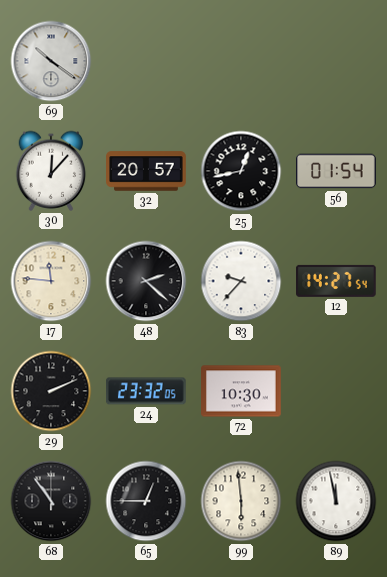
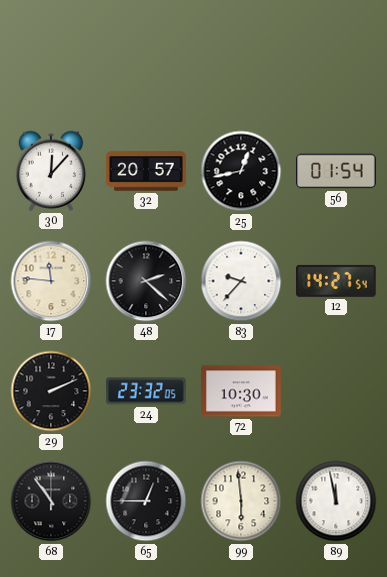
69: 10:21 -> none
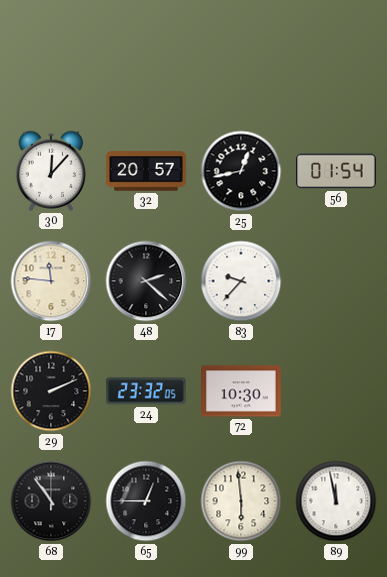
12: 14:27 -> none
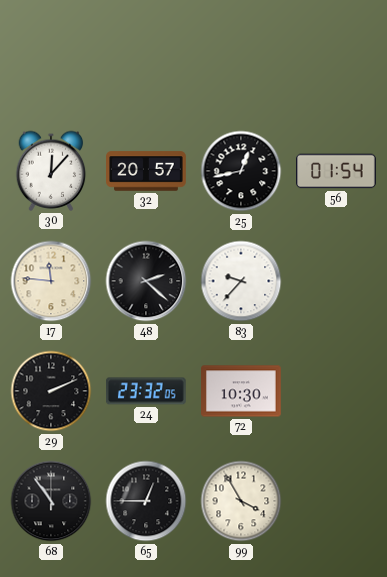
99: 5:59 -> 3:55
89: 11:58 -> none
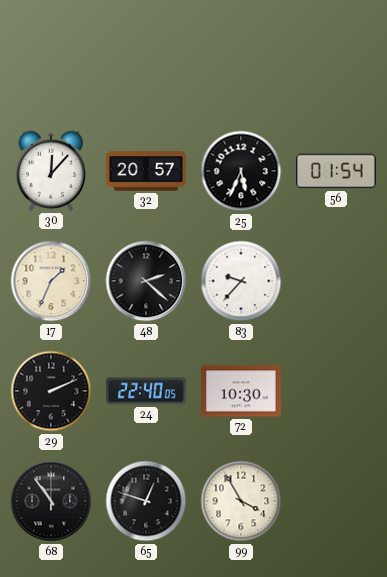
25: 12:43 -> 5:34
17: 11:46 -> 1:34
24: 23:32 -> 22:40
65: 12:45 -> 12:48
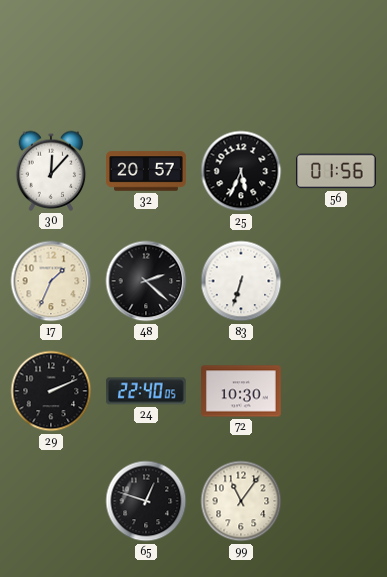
56: 01:54 -> 01:56
83: 9:37 -> 6:33
68: 10:54 -> none
99: 3:55 -> 11:06
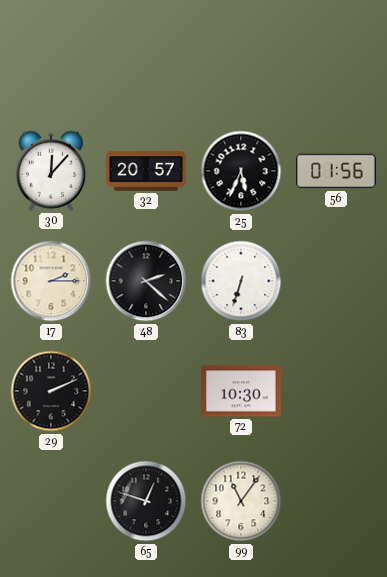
17: 1:34 -> 2:15
24: 22:40 -> none
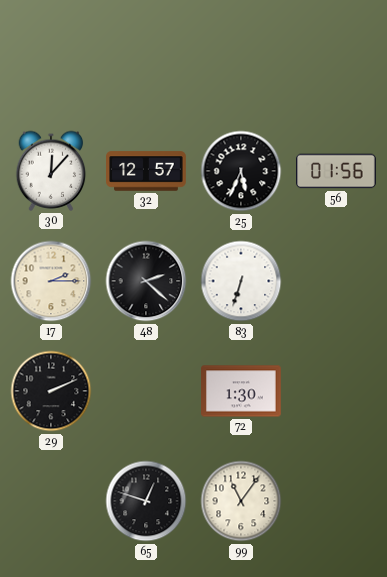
32: 20:57 -> 12:57
72: 10:30 -> 1:30
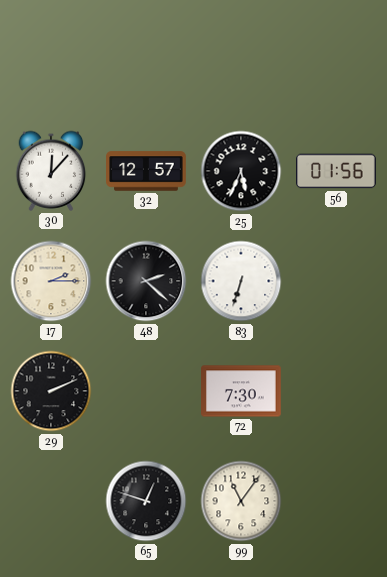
72: 1:30 -> 7:30
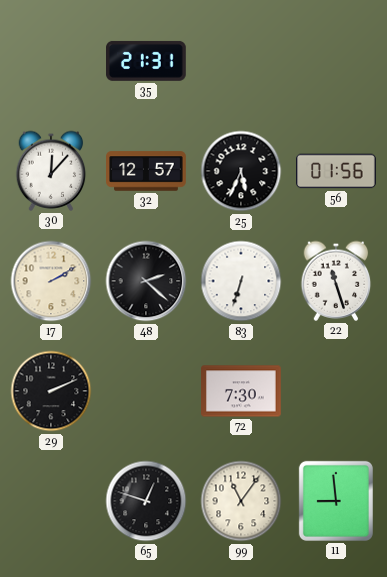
35: none -> 21:31
17: 2:15 -> 2:10
22: none -> 11:27
11: none -> 8:59
